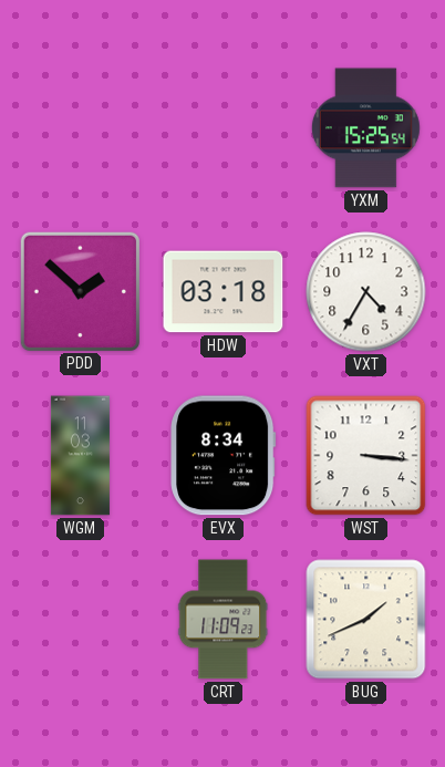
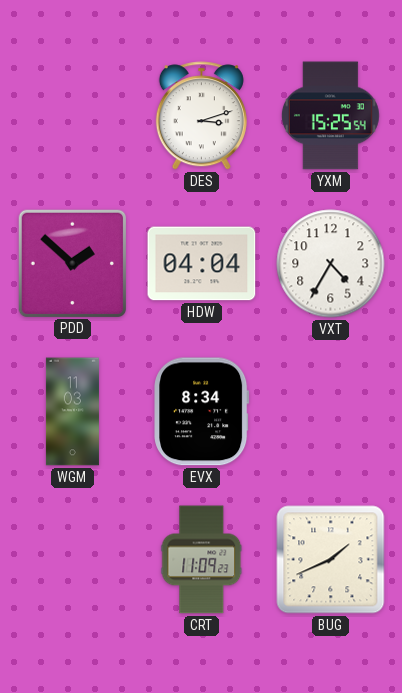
DES: none -> 3:12
HDW: 03:18 -> 04:04
WST: 3:16 -> none
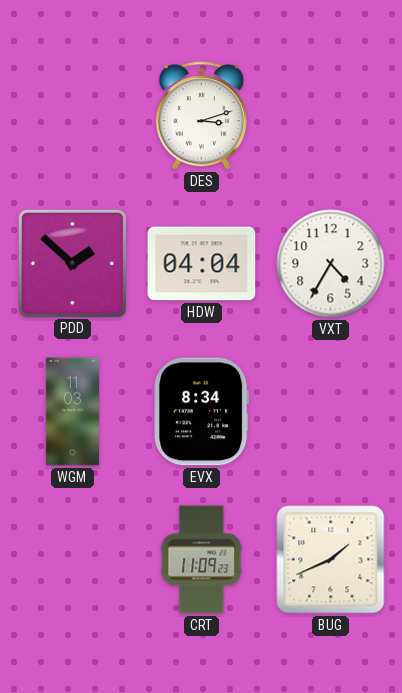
YXM: 15:25 -> none
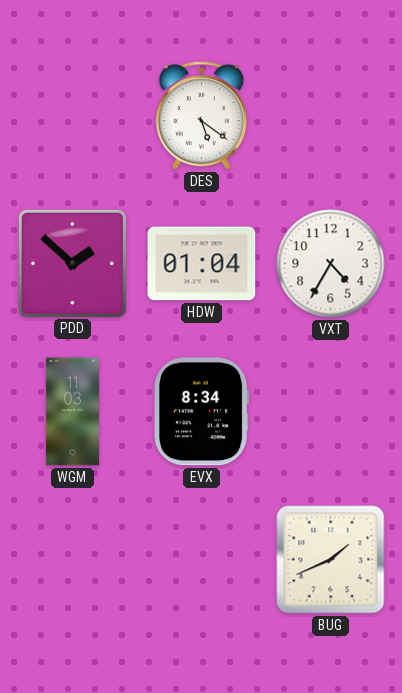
DES: 3:12 -> 5:21
HDW: 04:04 -> 01:04
CRT: 11:09 -> none
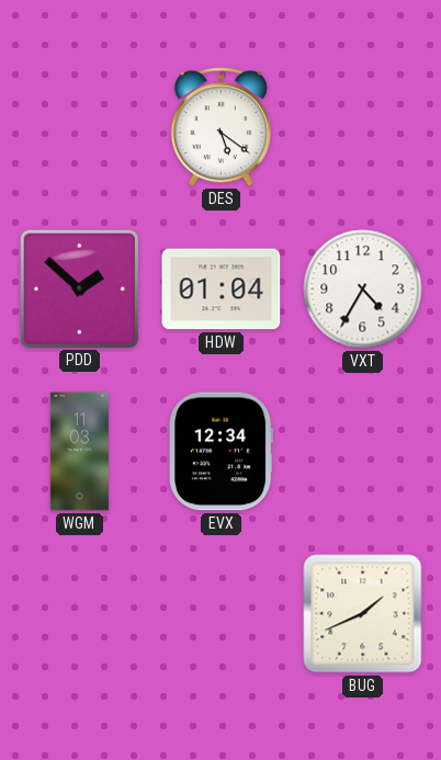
EVX: 8:34 -> 12:34
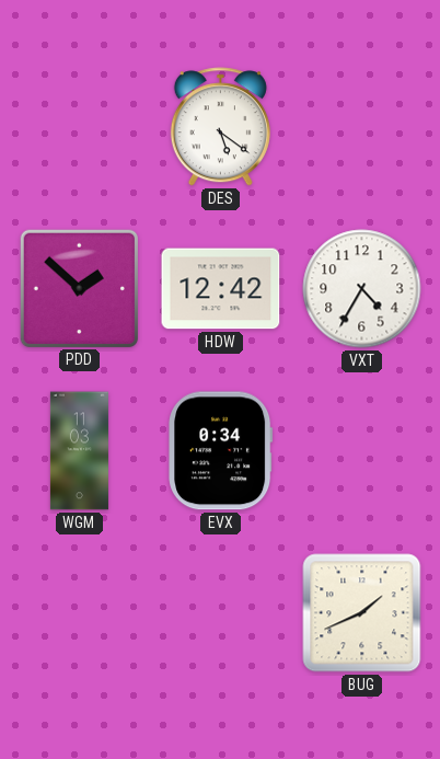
HDW: 01:04 -> 12:42
EVX: 12:34 -> 0:34
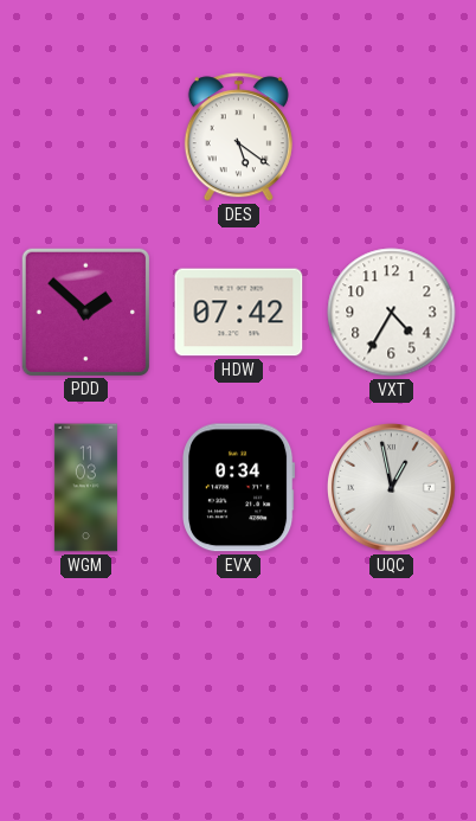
HDW: 12:42 -> 07:42
UQC: none -> 12:58
BUG: 1:41 -> none
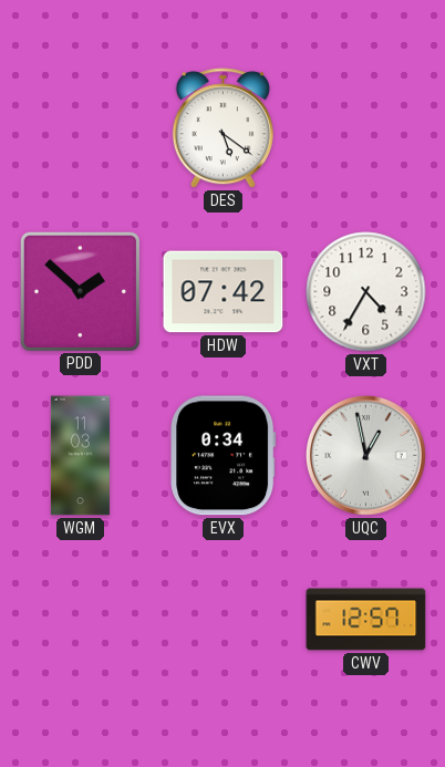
CWV: none -> 12:57
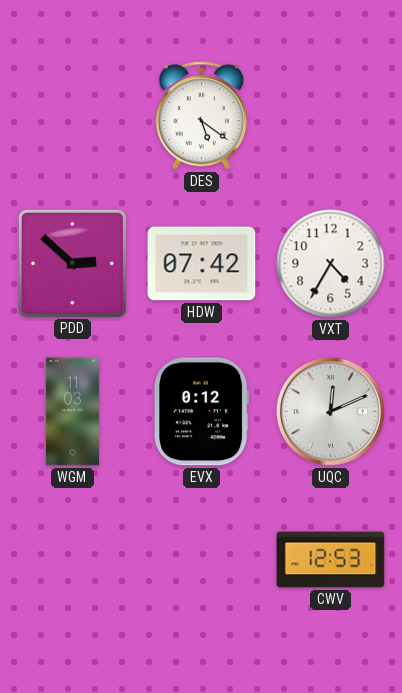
PDD: 1:52 -> 2:52
EVX: 0:34 -> 0:12
UQC: 12:58 -> 12:11
CWV: 12:57 -> 12:53
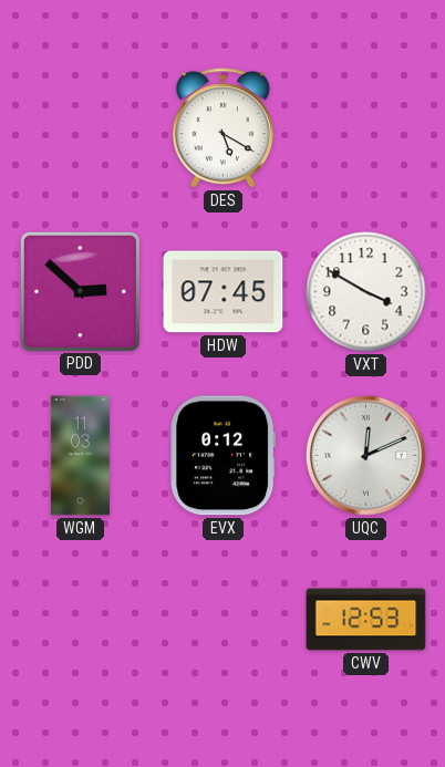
DES: 5:21 -> 5:20
HDW: 07:42 -> 07:45
VXT: 4:35 -> 3:50
